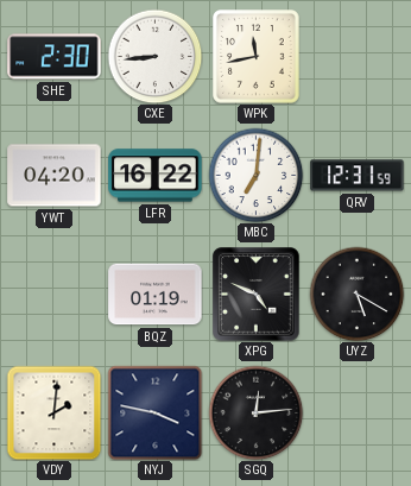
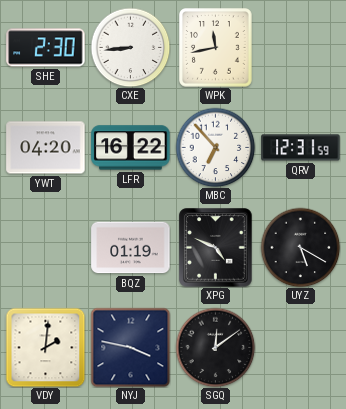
MBC: 7:01 -> 6:53
SGQ: 12:14 -> 12:09
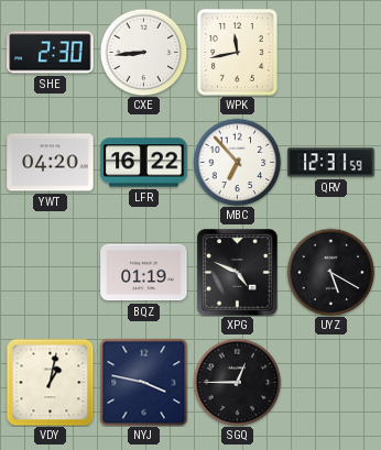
VDY: 2:01 -> 1:02
SGQ: 12:09 -> 12:45
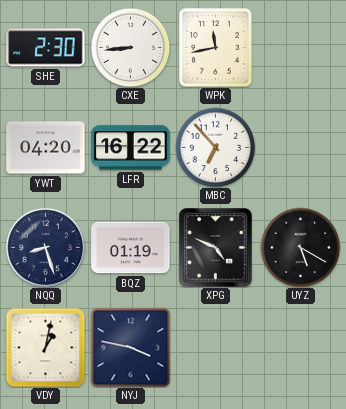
QRV: 12:31 -> none
NQQ: none -> 8:27
SGQ: 12:45 -> none
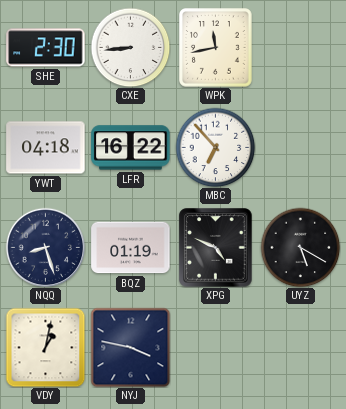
YWT: 04:20 -> 04:18
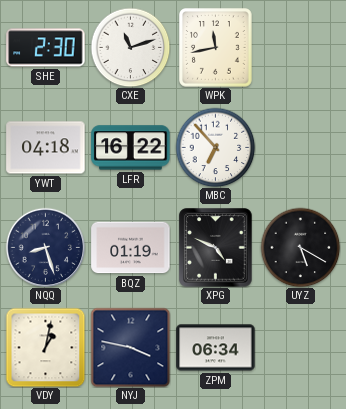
CXE: 8:44 -> 11:12
ZPM: none -> 06:34
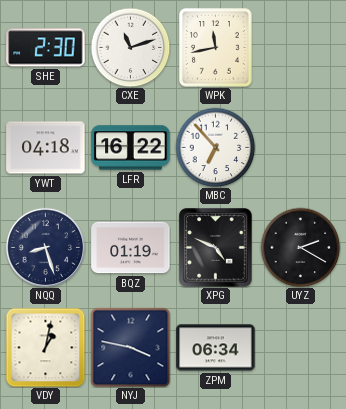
UYZ: 5:20 -> 2:20
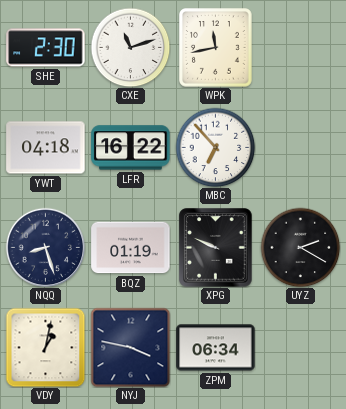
XPG: 4:49 -> 9:49
